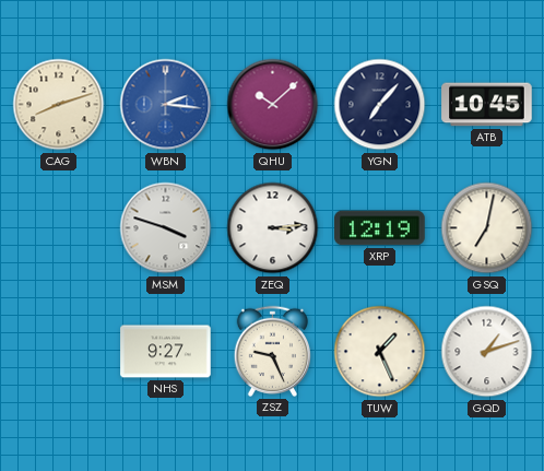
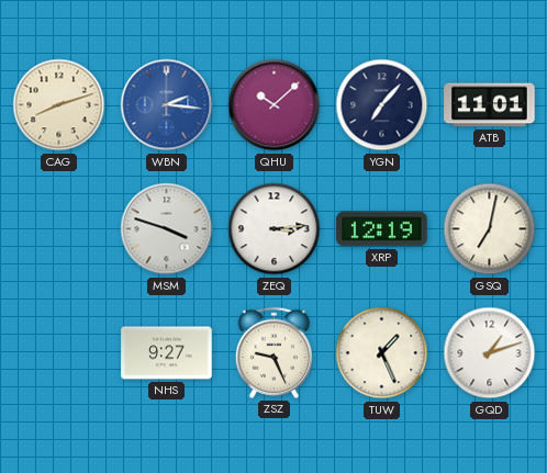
ATB: 10:45 -> 11:01
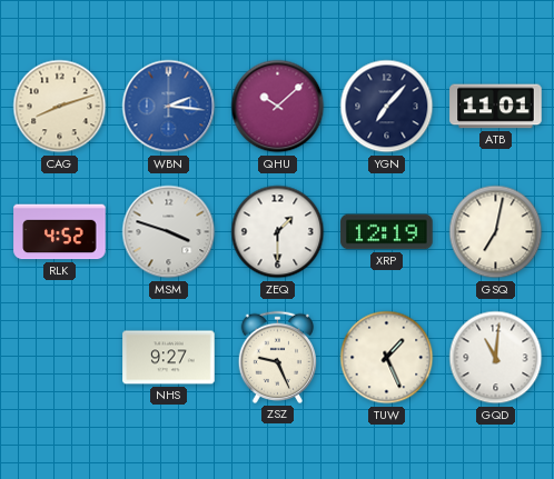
RLK: none -> 4:52
ZEQ: 3:14 -> 1:30
GQD: 1:12 -> 11:01
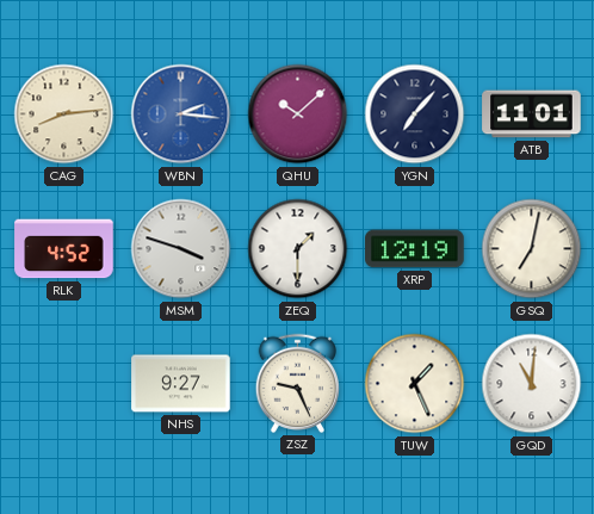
CAG: 8:12 -> 8:14
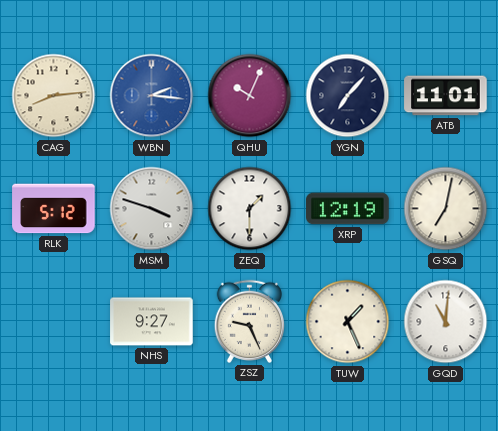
QHU: 10:08 -> 10:04
RLK: 4:52 -> 5:12
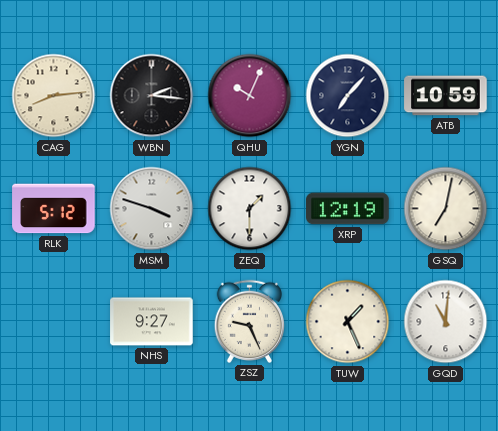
WBN dial: blue -> black
ATB: 11:01 -> 10:59
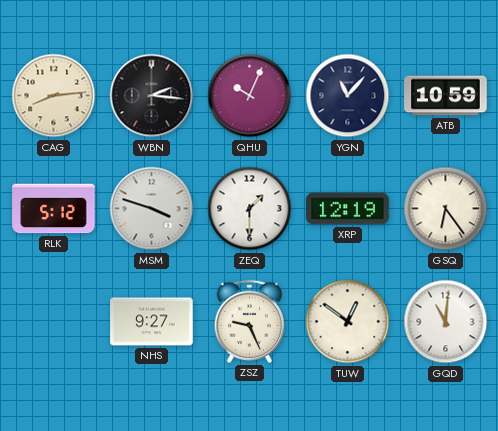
YGN: 7:07 -> 11:07
GSQ: 7:02 -> 6:24
TUW: 1:26 -> 12:51
